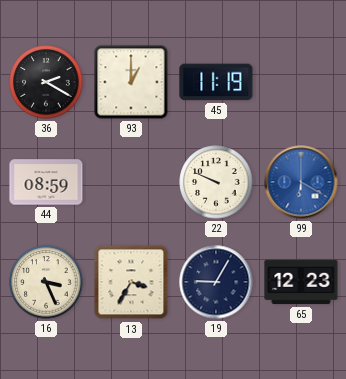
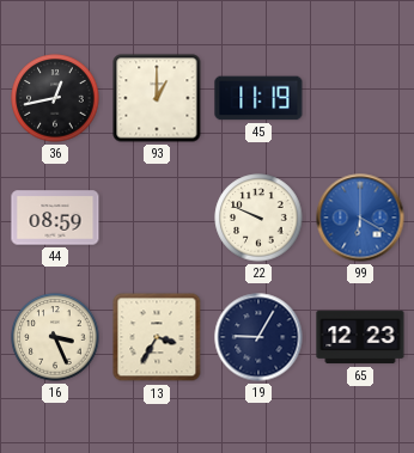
36: 2:20 -> 12:43
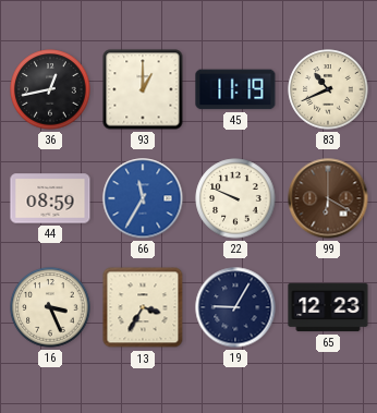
83: none -> 10:41
66: none -> 11:35
99 dial: blue -> brown
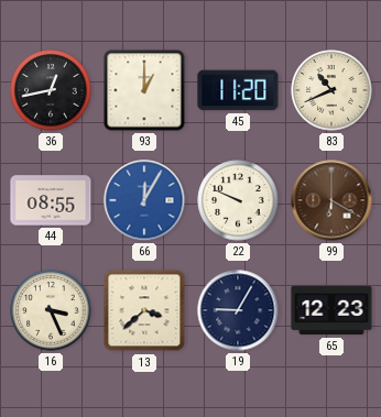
45: 11:19 -> 11:20
44: 08:59 -> 08:55
66: 11:35 -> 12:05
13: 3:35 -> 3:38
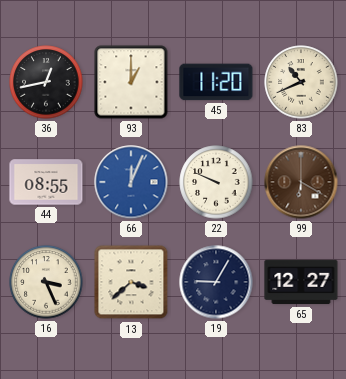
66: 12:05 -> 12:04
65: 12:23 -> 12:27
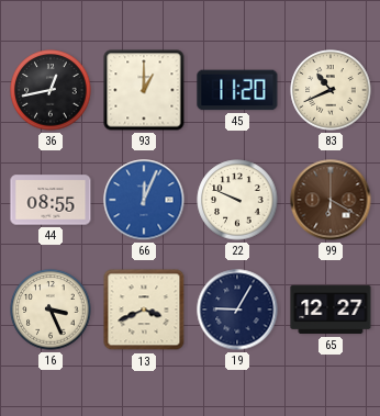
13: 3:38 -> 3:41
